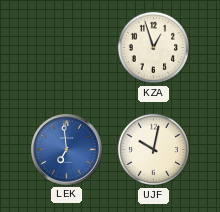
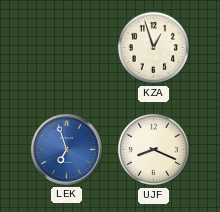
LEK: 6:59 -> 6:57
UJF: 10:02 -> 8:19
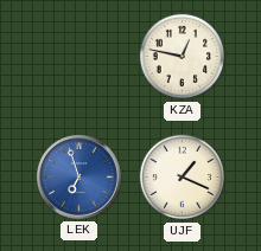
KZA: 12:57 -> 12:47
UJF: 8:19 -> 1:19
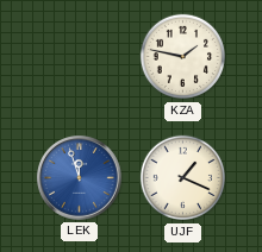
KZA: 12:47 -> 1:47
LEK: 6:57 -> 11:57
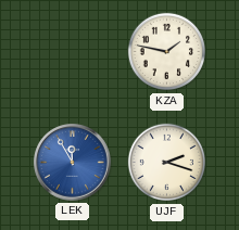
LEK: 11:57 -> 11:55
UJF: 1:19 -> 2:18
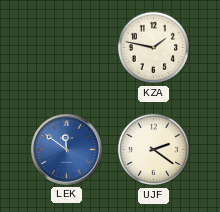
LEK: 11:55 -> 11:51
UJF: 2:18 -> 2:21
